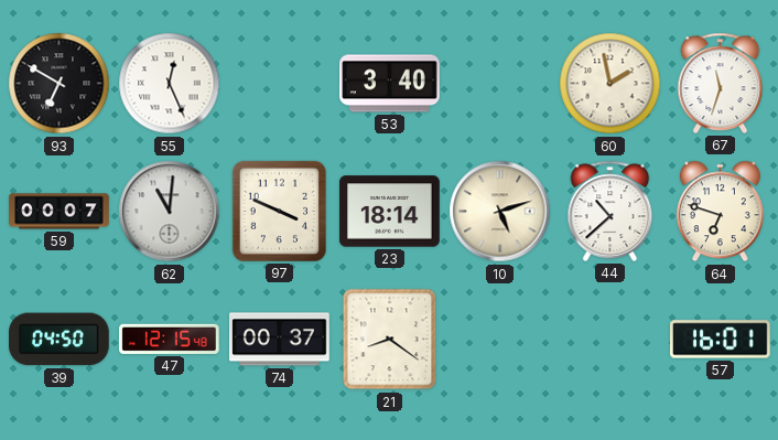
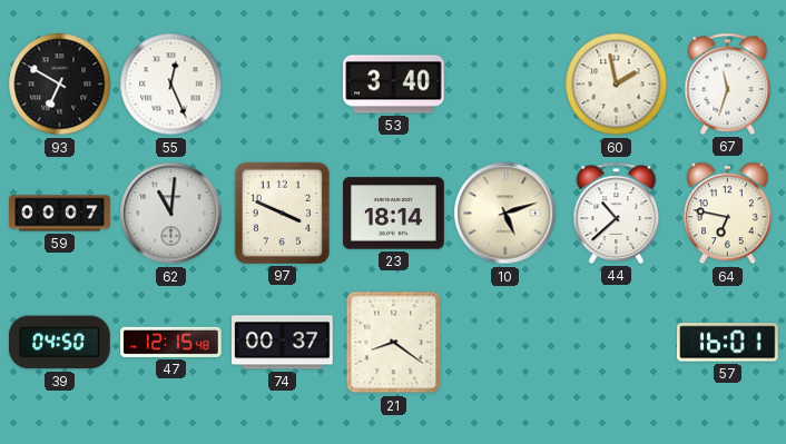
64: 6:48 -> 6:47
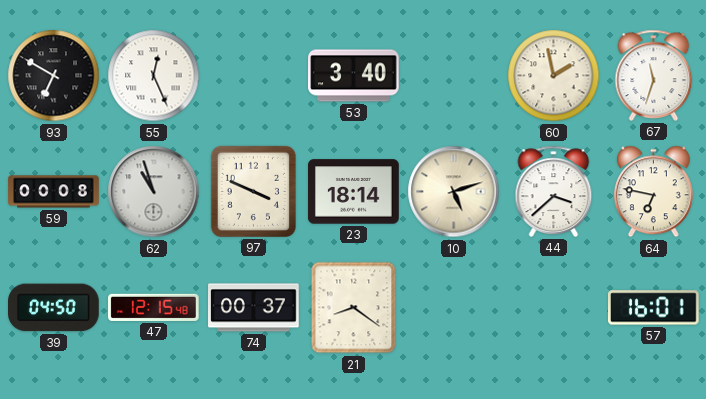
59: 00:07 -> 00:08
62: 11:01 -> 10:57
44: 10:38 -> 3:38
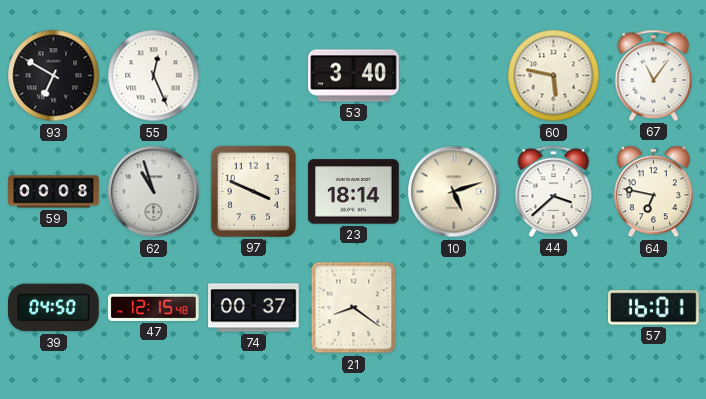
60: 1:58 -> 5:47
67: 11:33 -> 11:06
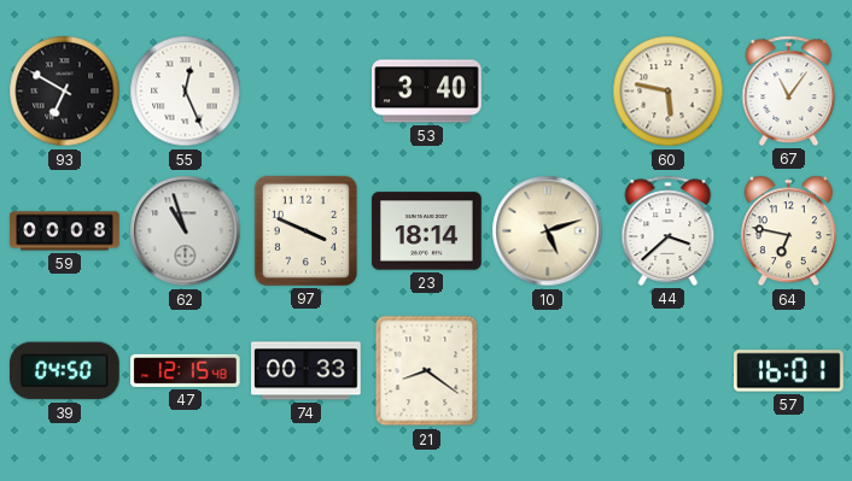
74: 00:37 -> 00:33
